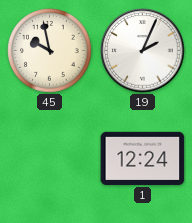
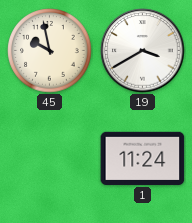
19: 2:04 -> 3:40
1: 12:24 -> 11:24
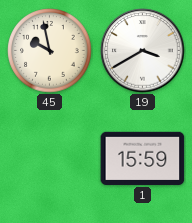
1: 11:24 -> 15:59
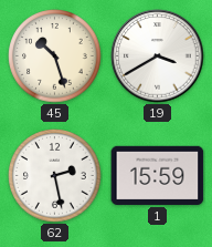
45: 9:58 -> 10:27
62: none -> 2:28
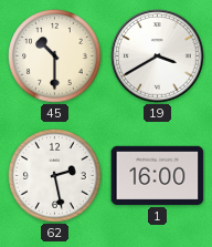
45: 10:27 -> 10:30
1: 15:59 -> 16:00
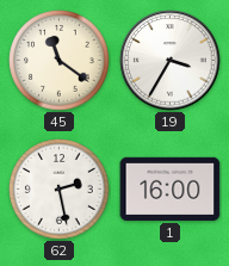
45: 10:30 -> 11:21
19: 3:40 -> 3:35
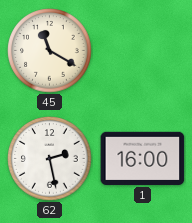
45: 11:21 -> 11:20
19: 3:35 -> none
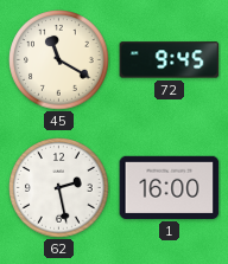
72: none -> 9:45
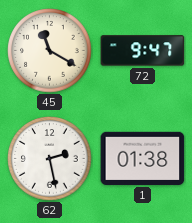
72: 9:45 -> 9:47
1: 16:00 -> 01:38
